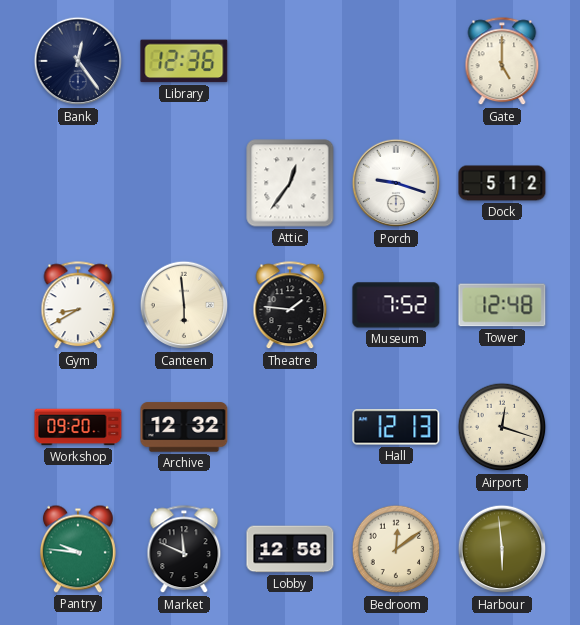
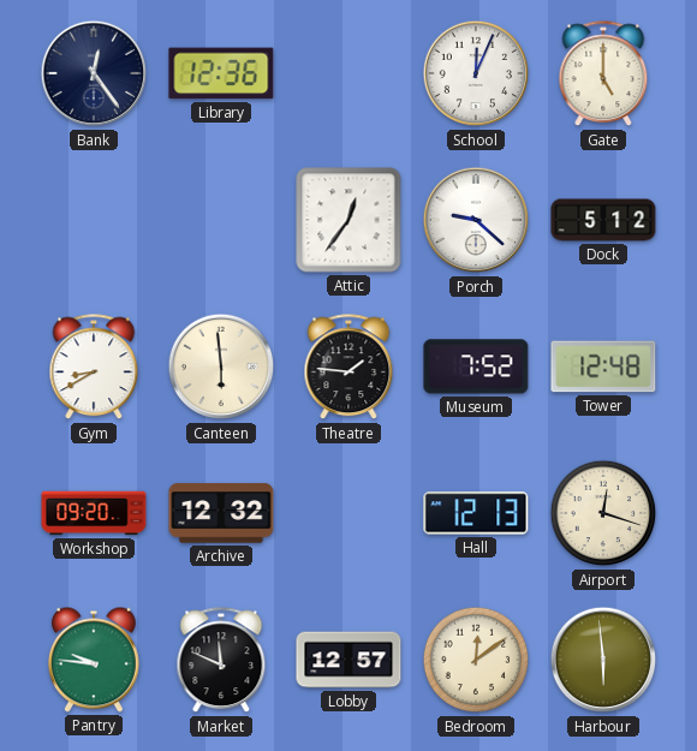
School: none -> 12:04
Porch: 9:18 -> 9:22
Lobby: 12:58 -> 12:57
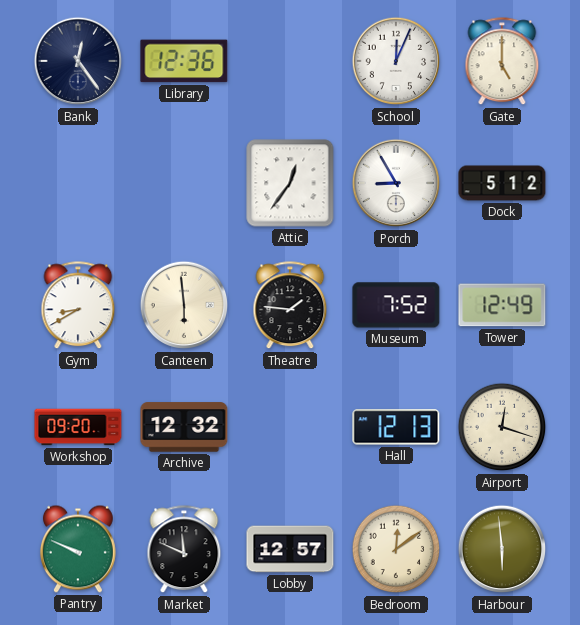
Porch: 9:22 -> 8:55
Tower: 12:48 -> 12:49
Pantry: 9:46 -> 9:49
